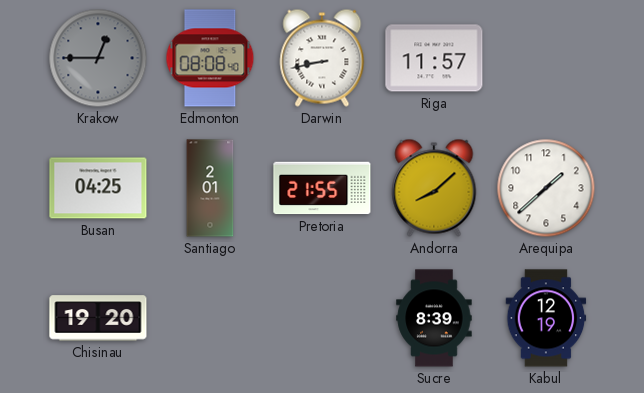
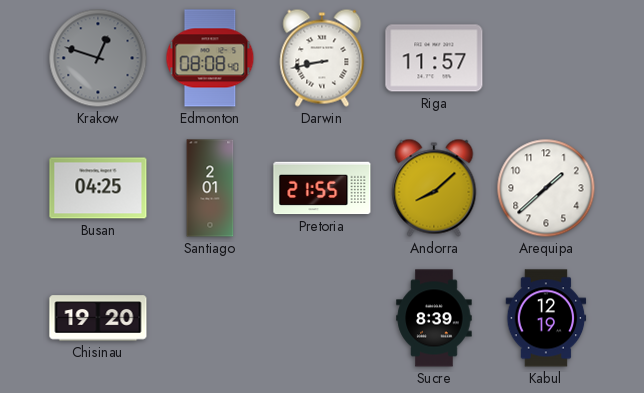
Krakow: 12:45 -> 12:48
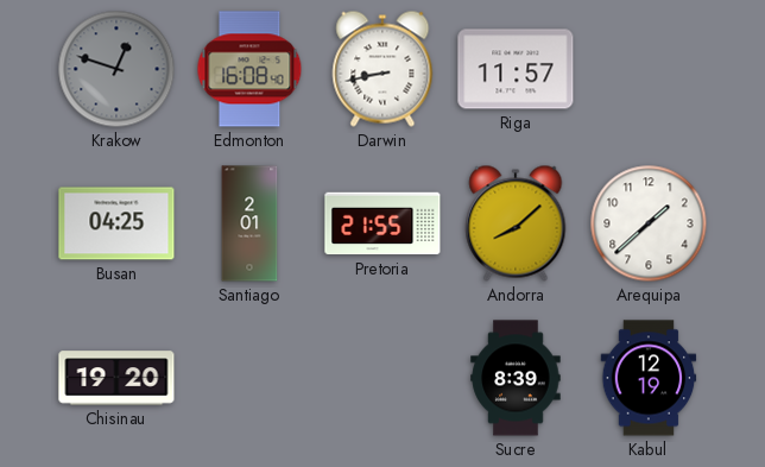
Edmonton: 08:08 -> 16:08
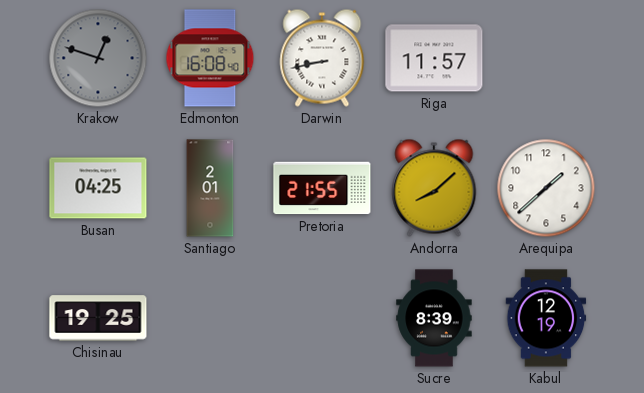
Chisinau: 19:20 -> 19:25
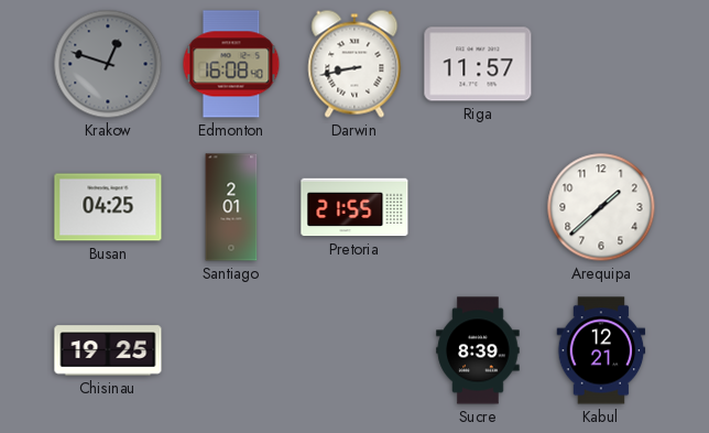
Andorra: 8:08 -> none
Kabul: 12:19 -> 12:21
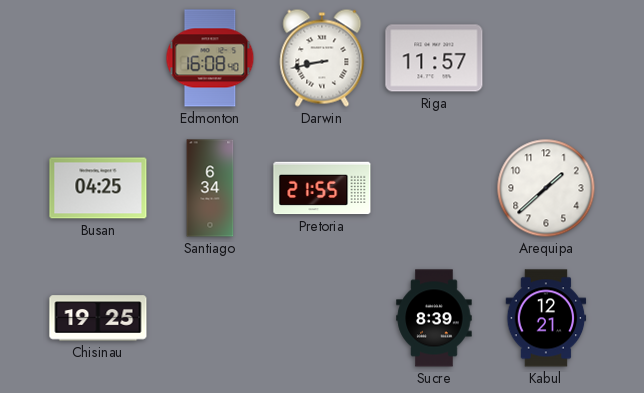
Krakow: 12:48 -> none
Santiago: 2:01 -> 6:34
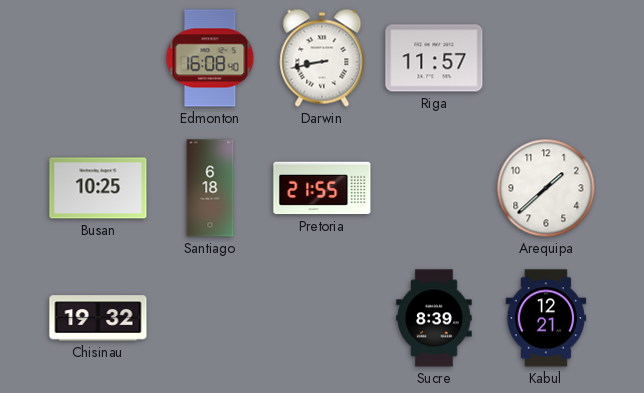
Busan: 04:25 -> 10:25
Santiago: 6:34 -> 6:18
Chisinau: 19:25 -> 19:32
